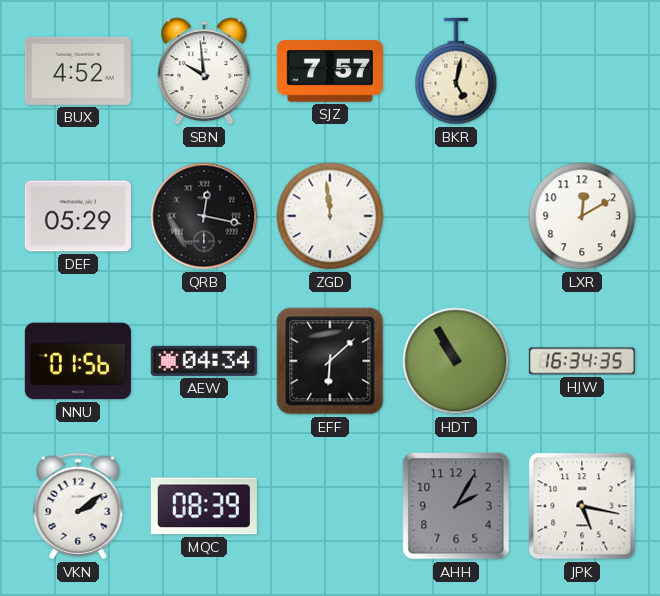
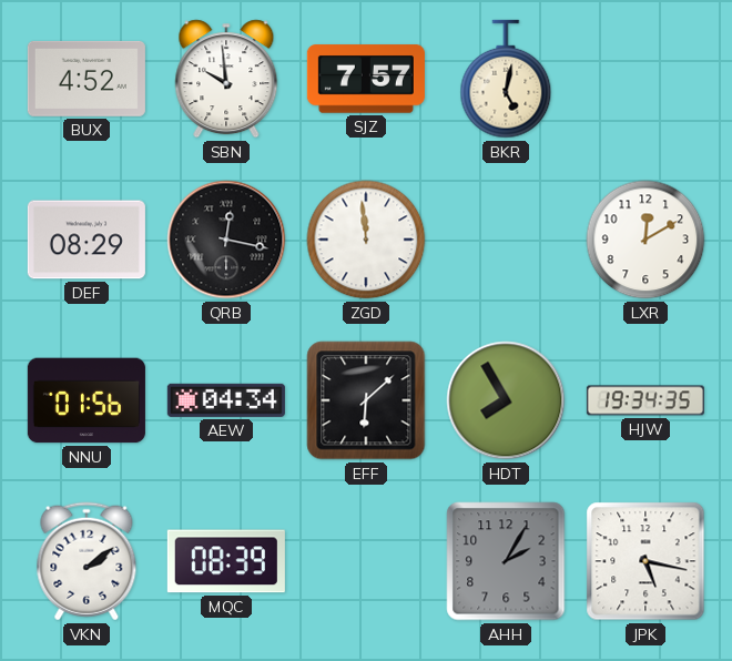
DEF: 05:29 -> 08:29
HDT: 10:55 -> 7:55
HJW: 16:34 -> 19:34
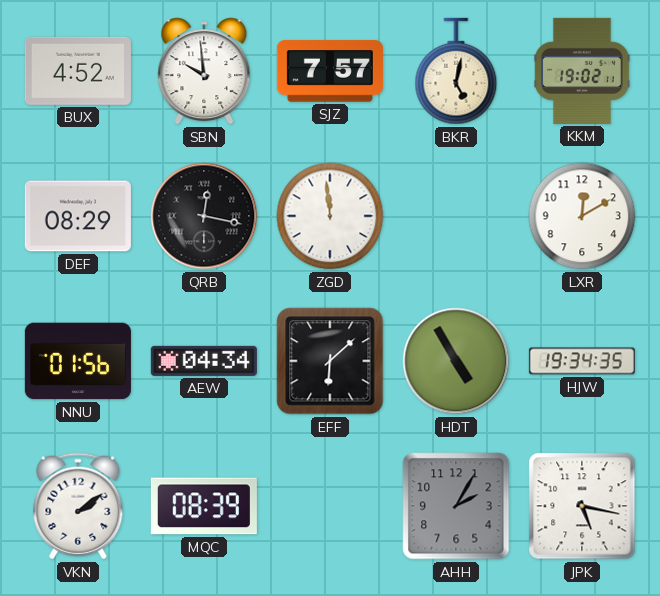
KKM: none -> 19:02
HDT: 7:55 -> 4:55
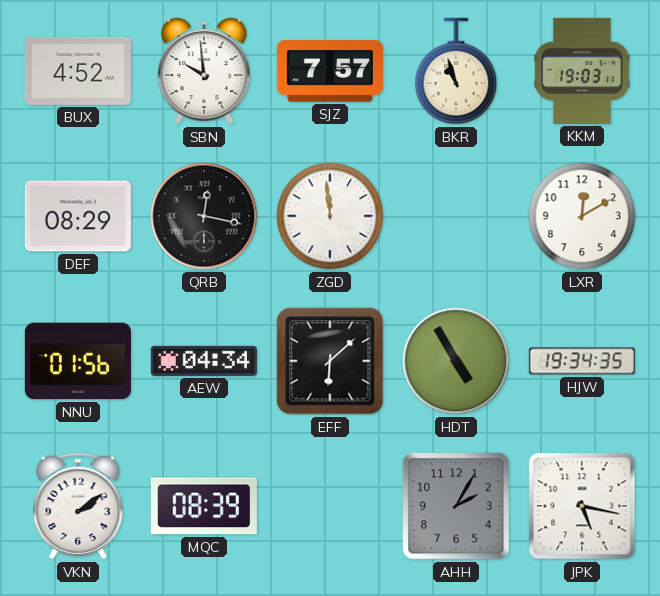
BKR: 5:02 -> 10:57
KKM: 19:02 -> 19:03
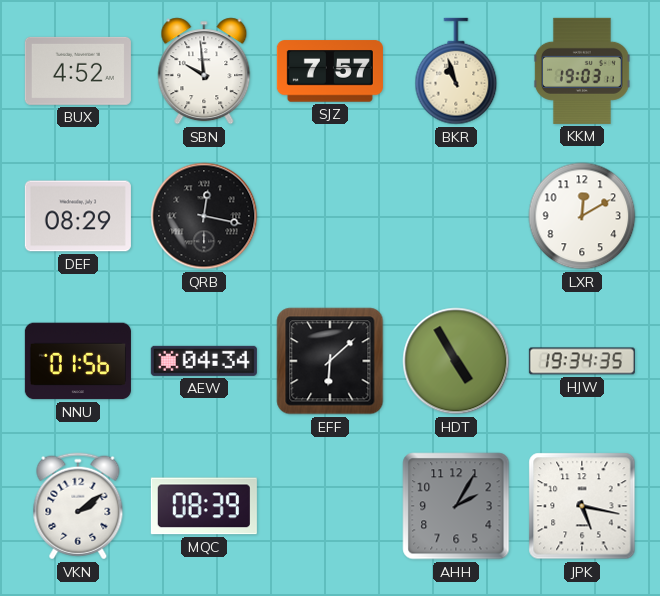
ZGD: 11:59 -> none
